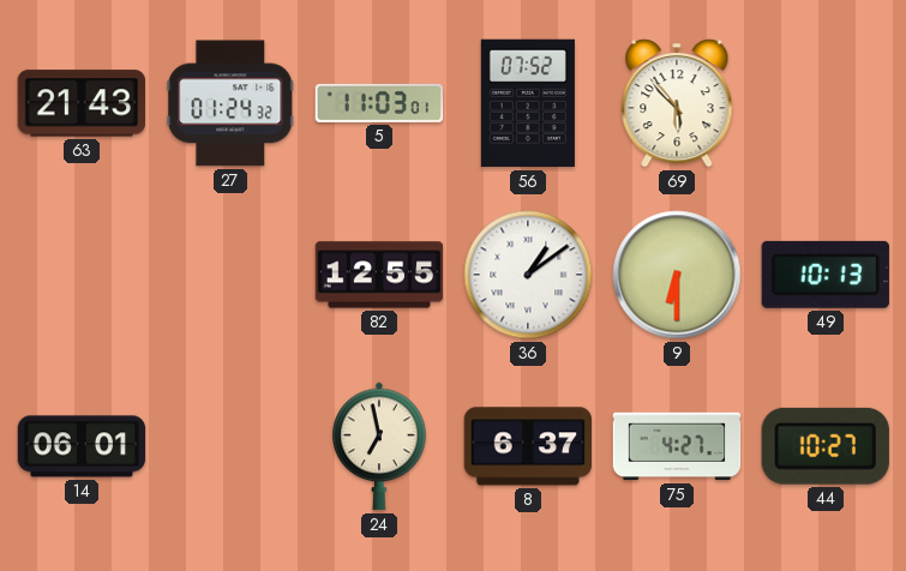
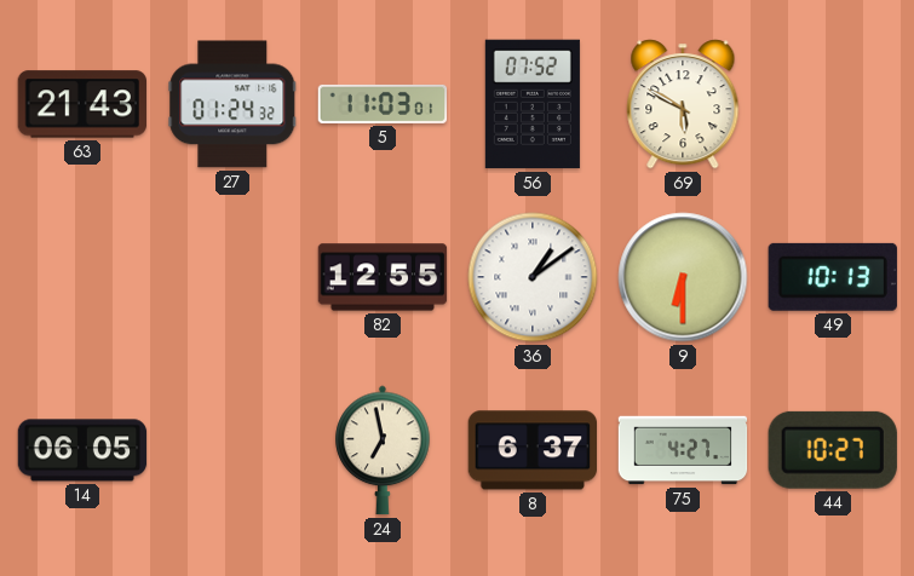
69: 5:53 -> 5:50
14: 06:01 -> 06:05
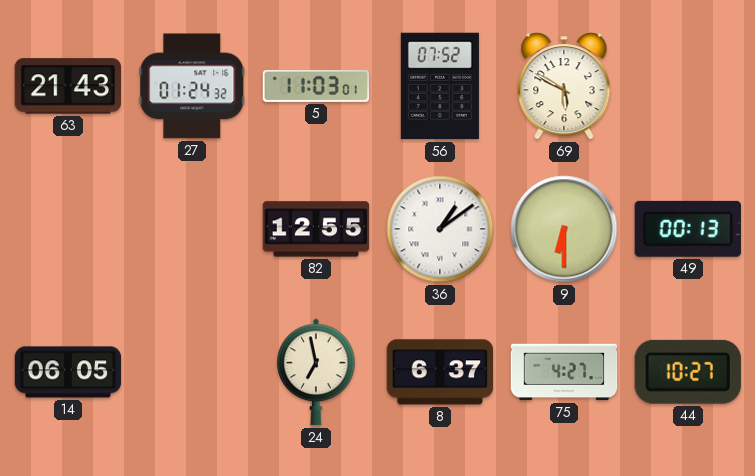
49: 10:13 -> 00:13
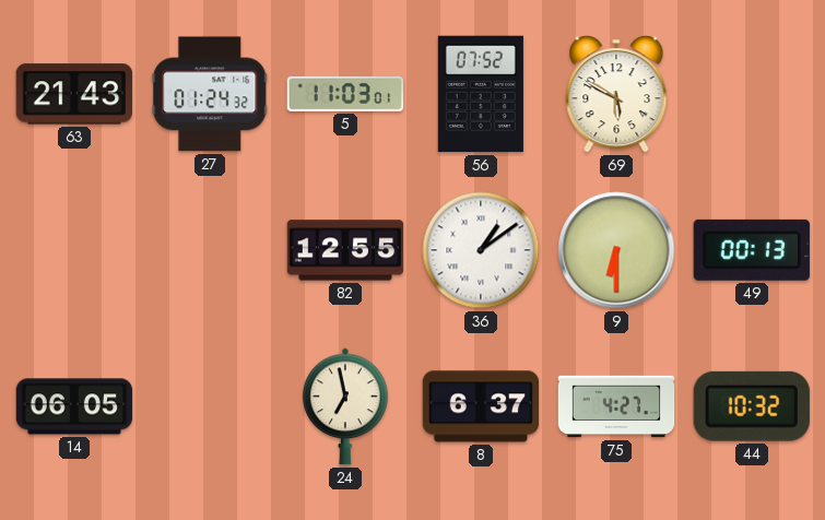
44: 10:27 -> 10:32
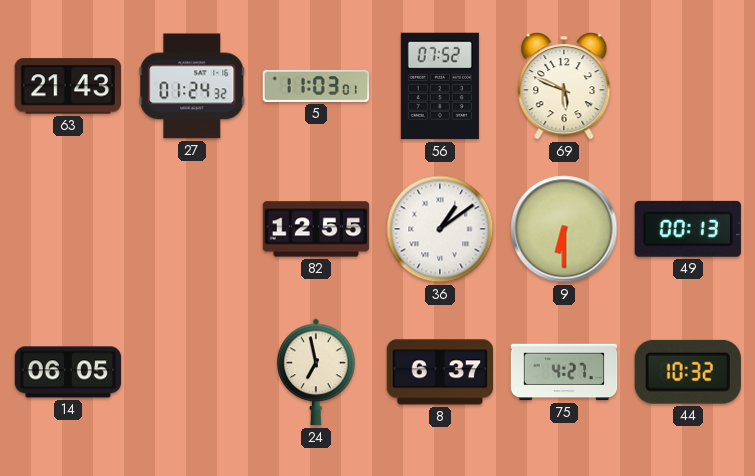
69: 5:50 -> 5:49
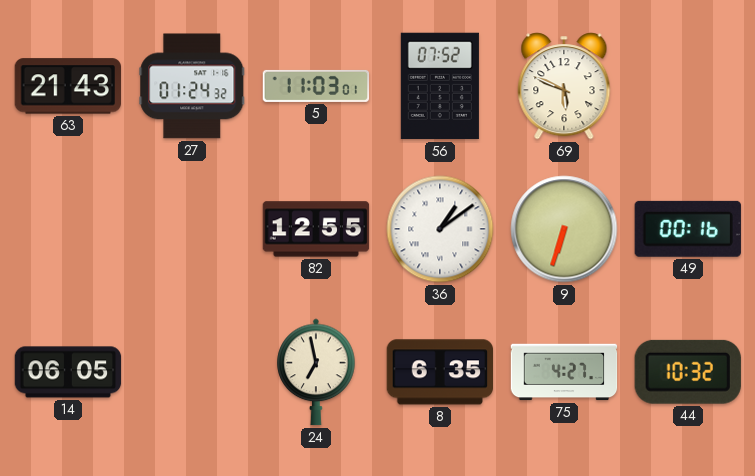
9: 6:30 -> 6:33
49: 00:13 -> 00:16
8: 6:37 -> 6:35
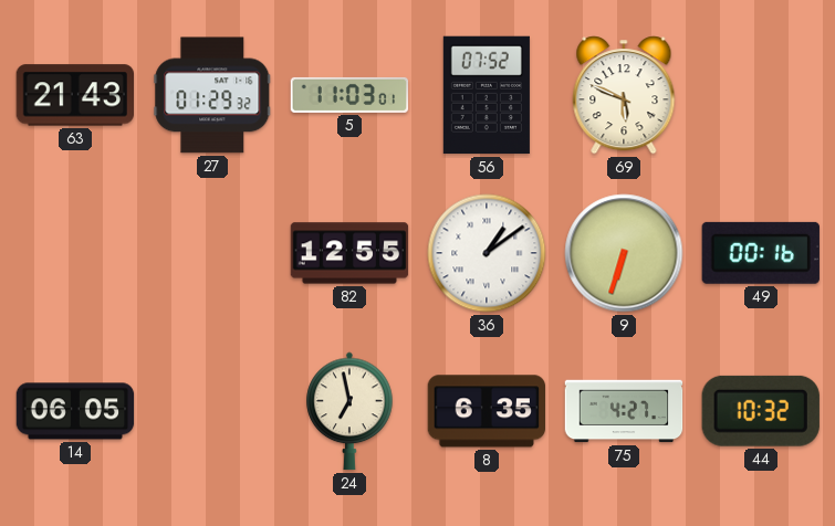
27: 01:24 -> 01:29
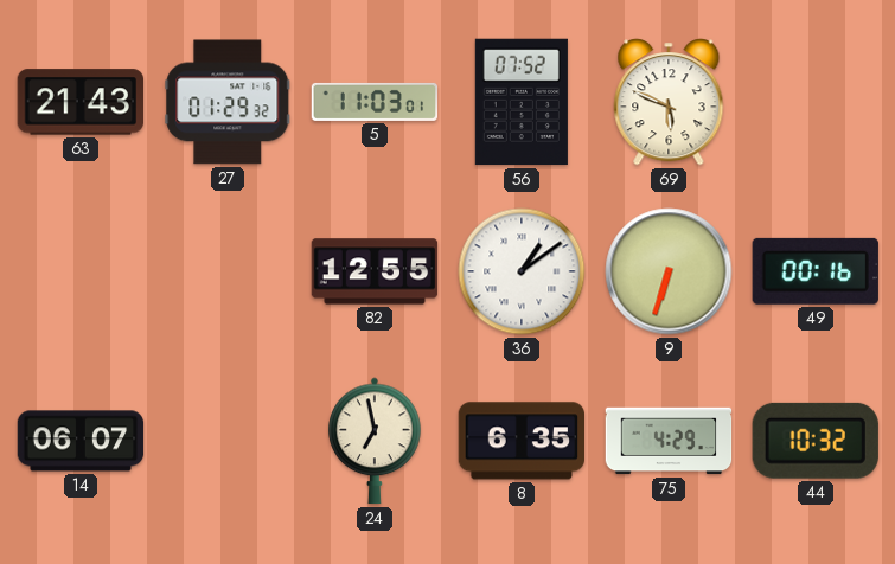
14: 06:05 -> 06:07
75: 4:27 -> 4:29
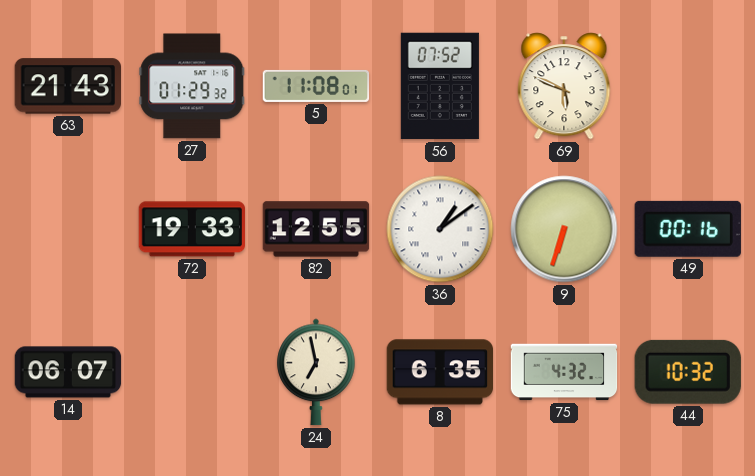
5: 11:03 -> 11:08
72: none -> 19:33
75: 4:29 -> 4:32
